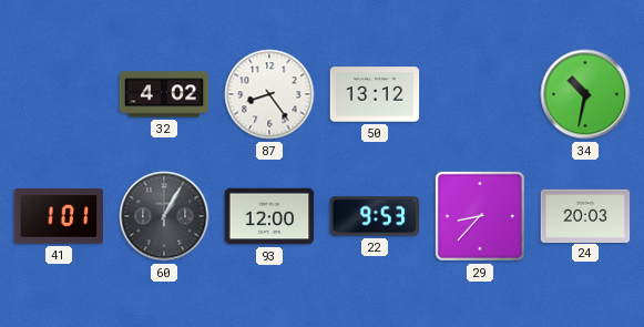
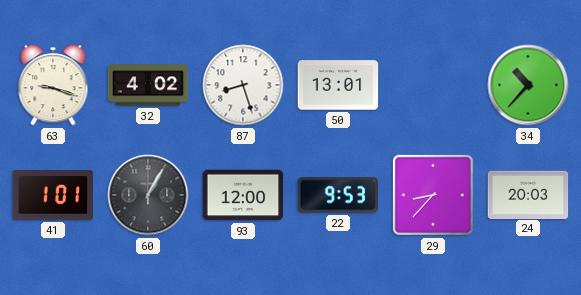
63: none -> 9:18
87: 8:24 -> 8:27
50: 13:12 -> 13:01
34: 10:32 -> 10:37
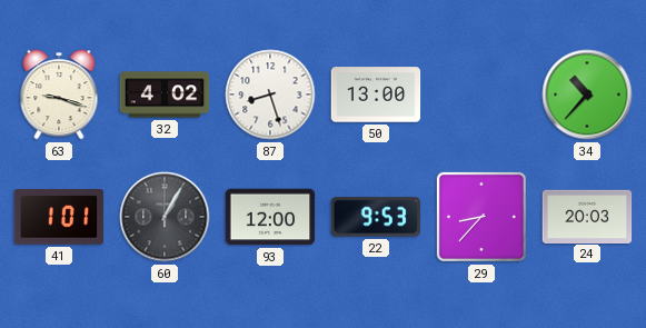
50: 13:01 -> 13:00
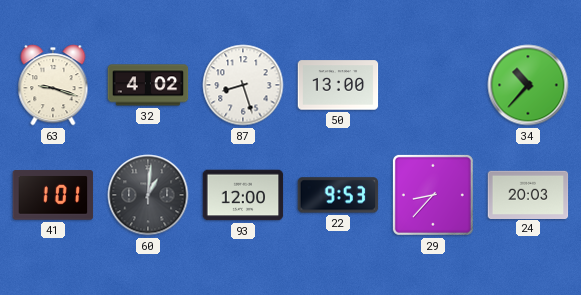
60: 1:05 -> 1:01
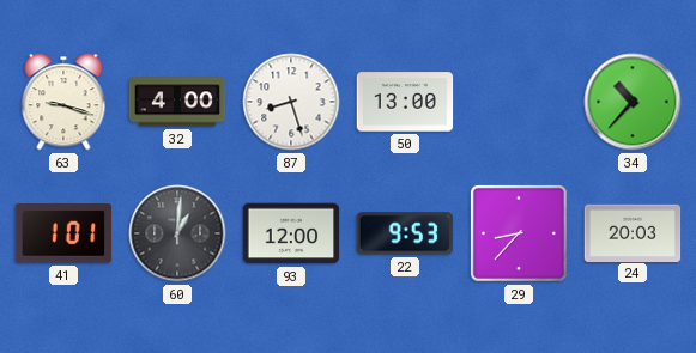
32: 4:02 -> 4:00
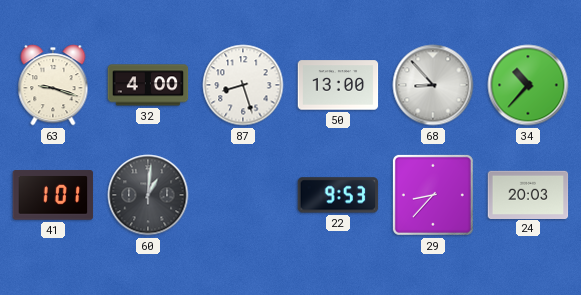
68: none -> 8:53
93: 12:00 -> none
